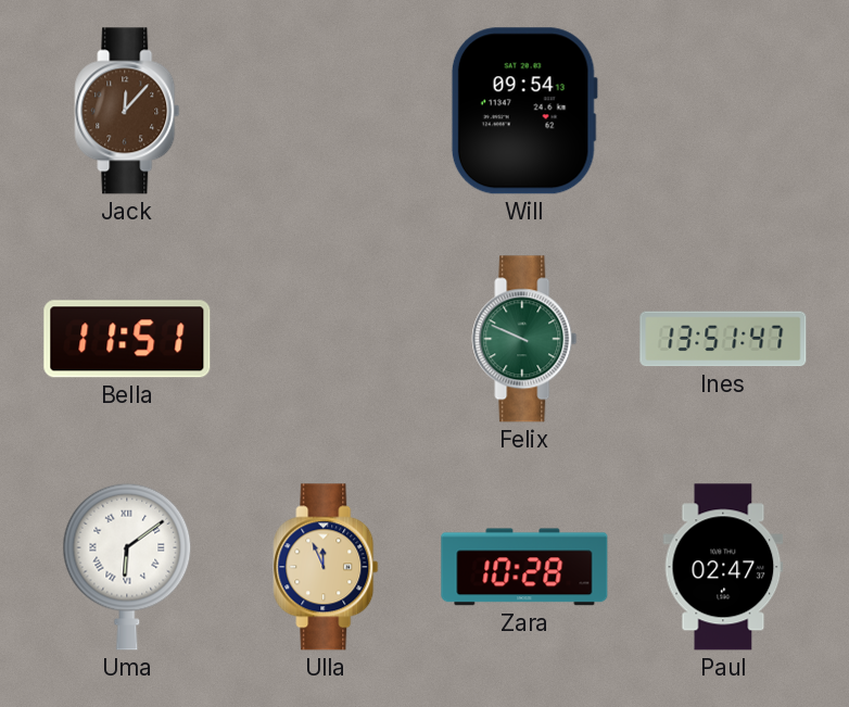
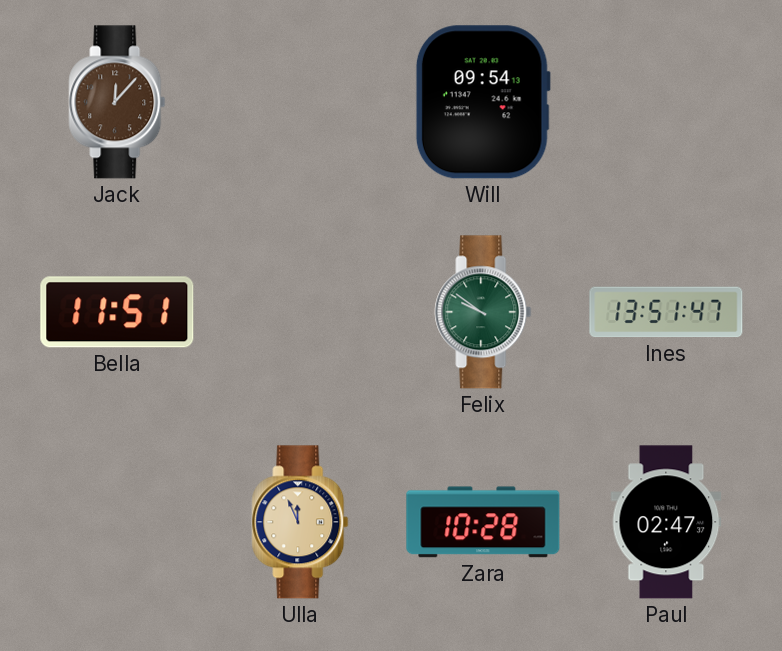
Felix: 9:49 -> 9:51
Uma: 6:09 -> none
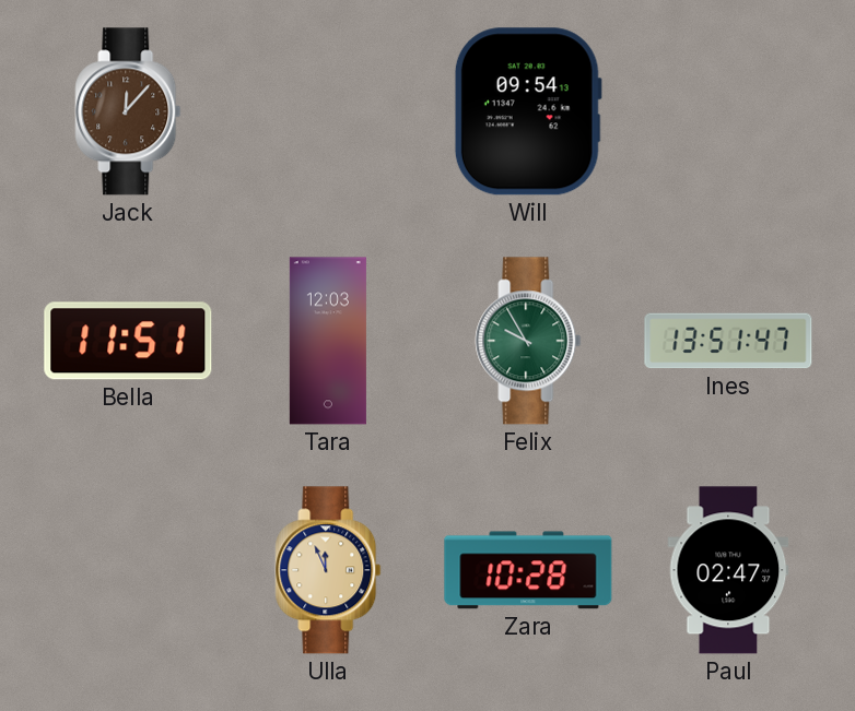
Tara: none -> 12:03
Felix: 9:51 -> 9:55
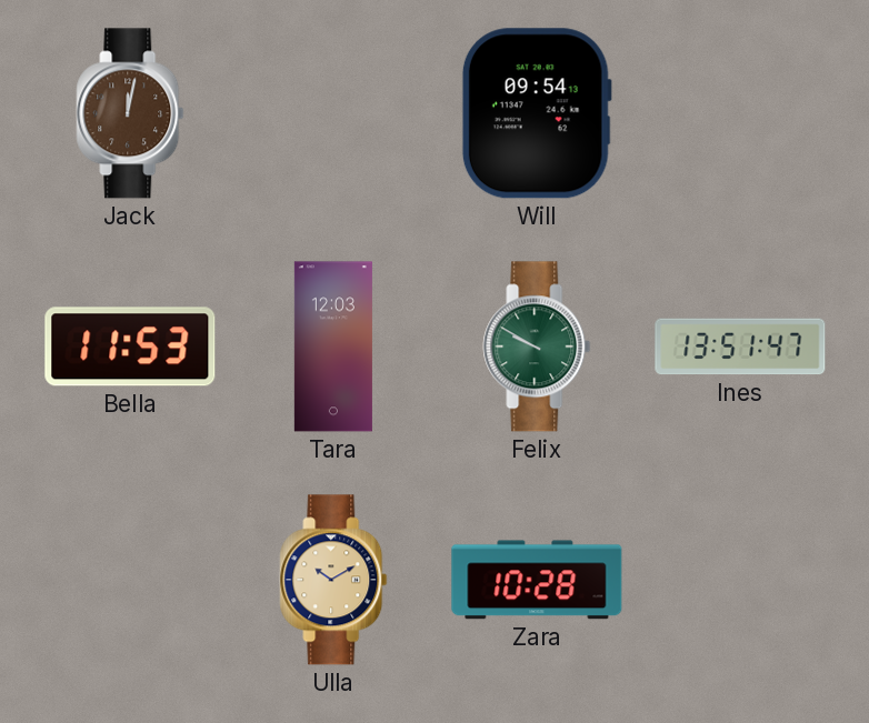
Jack: 12:07 -> 12:02
Bella: 11:51 -> 11:53
Felix: 9:55 -> 9:50
Ulla: 11:56 -> 10:10
Paul: 02:47 -> none
